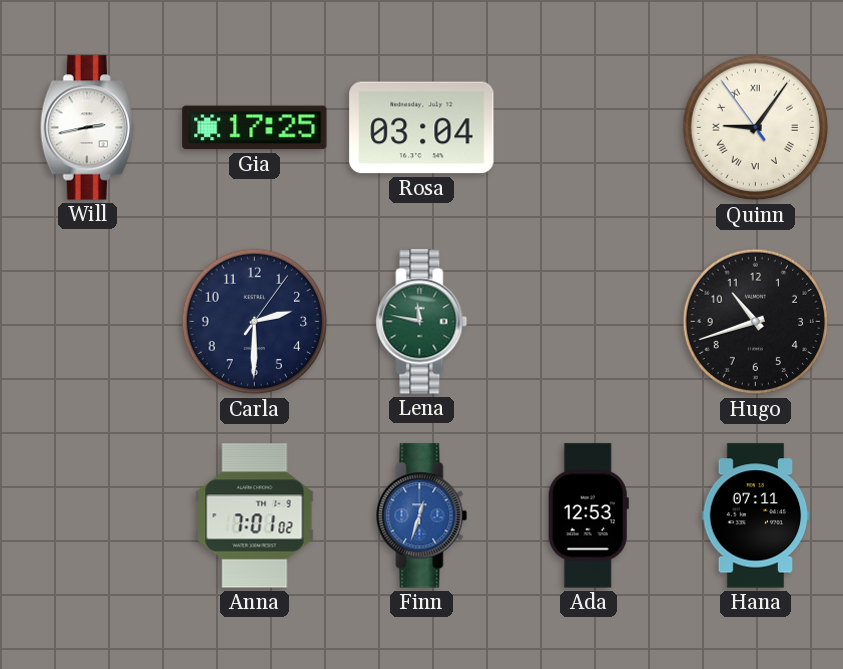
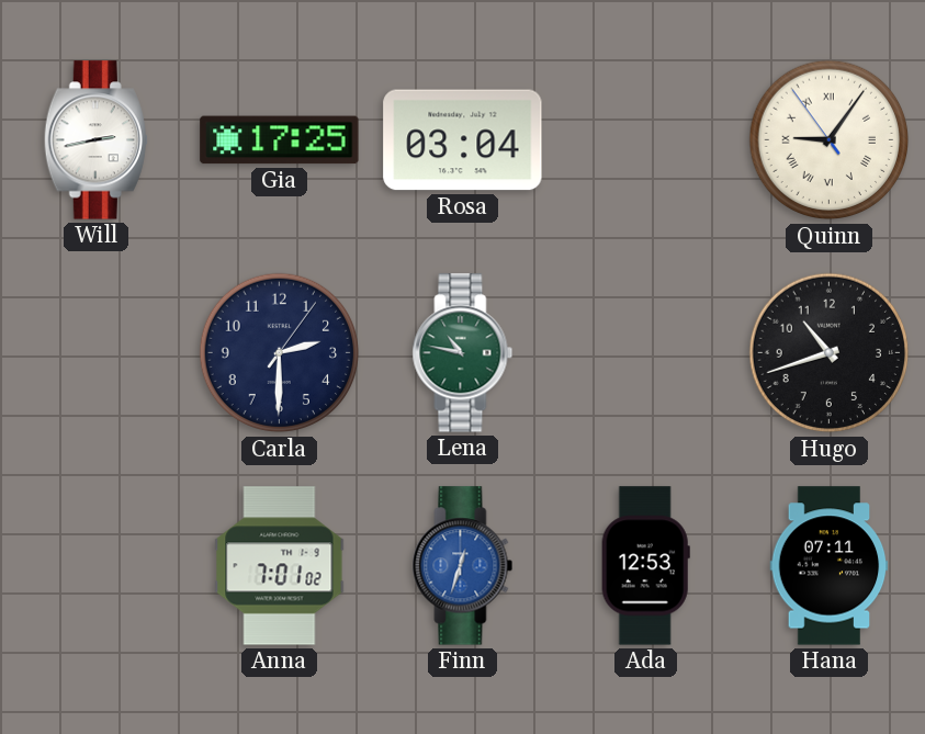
Lena: 11:47 -> 10:47
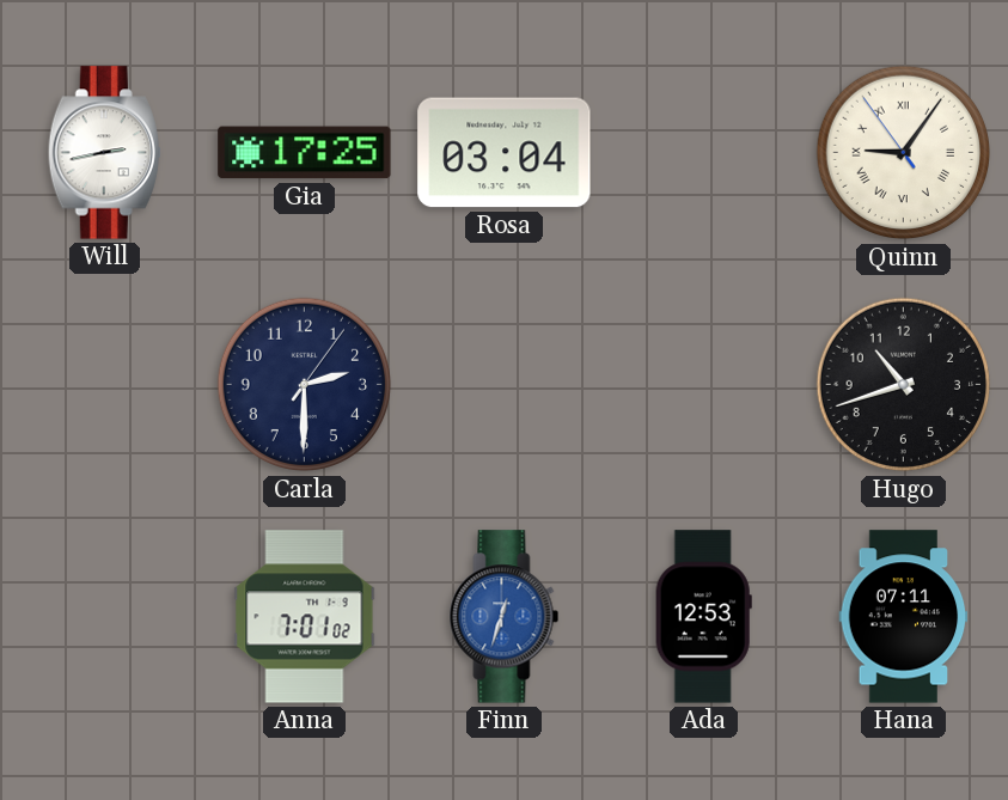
Lena: 10:47 -> none
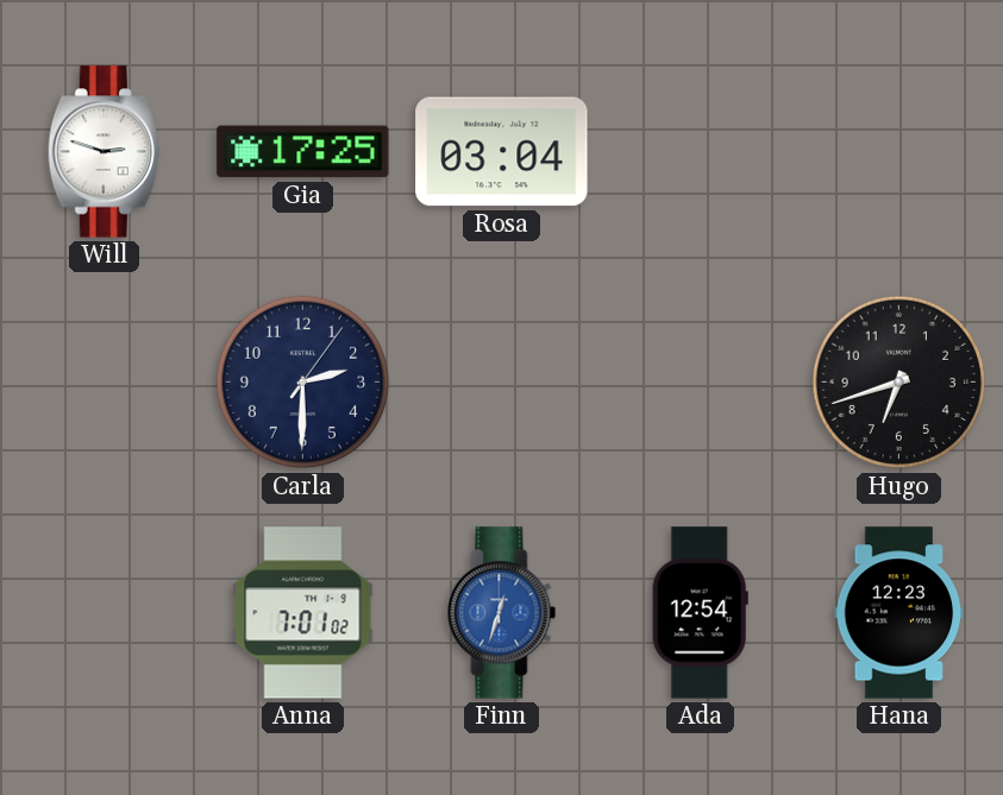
Will: 2:43 -> 2:48
Quinn: 9:05 -> none
Hugo: 10:42 -> 6:42
Ada: 12:53 -> 12:54
Hana: 07:11 -> 12:23
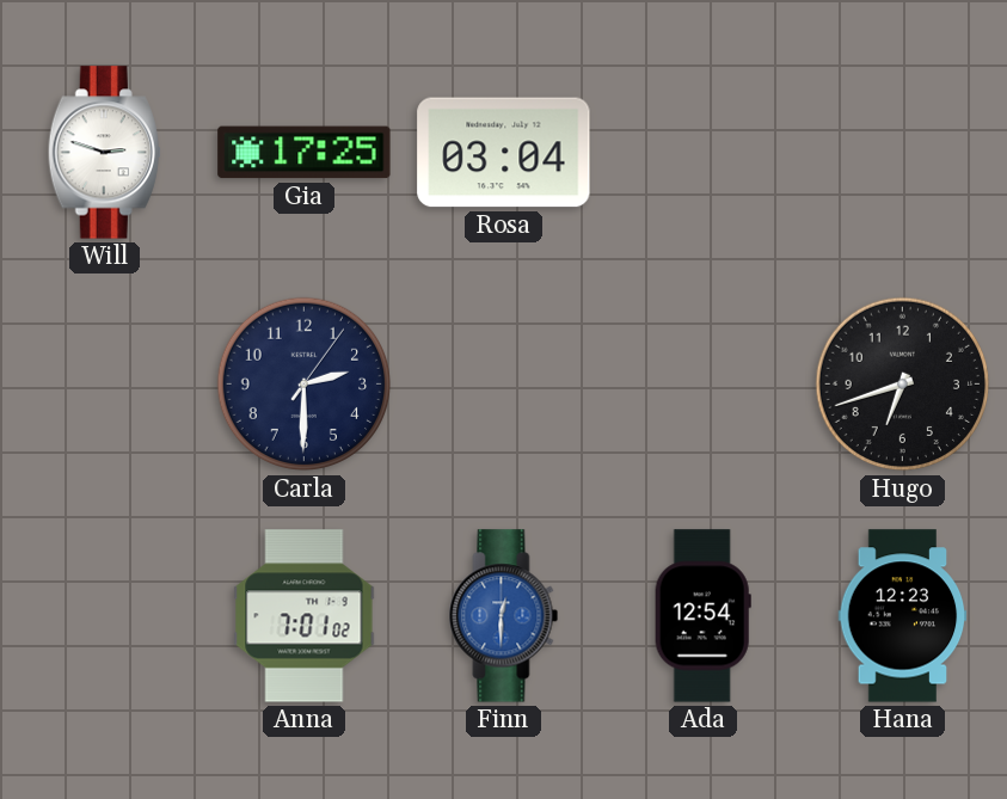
Finn: 12:33 -> 12:30
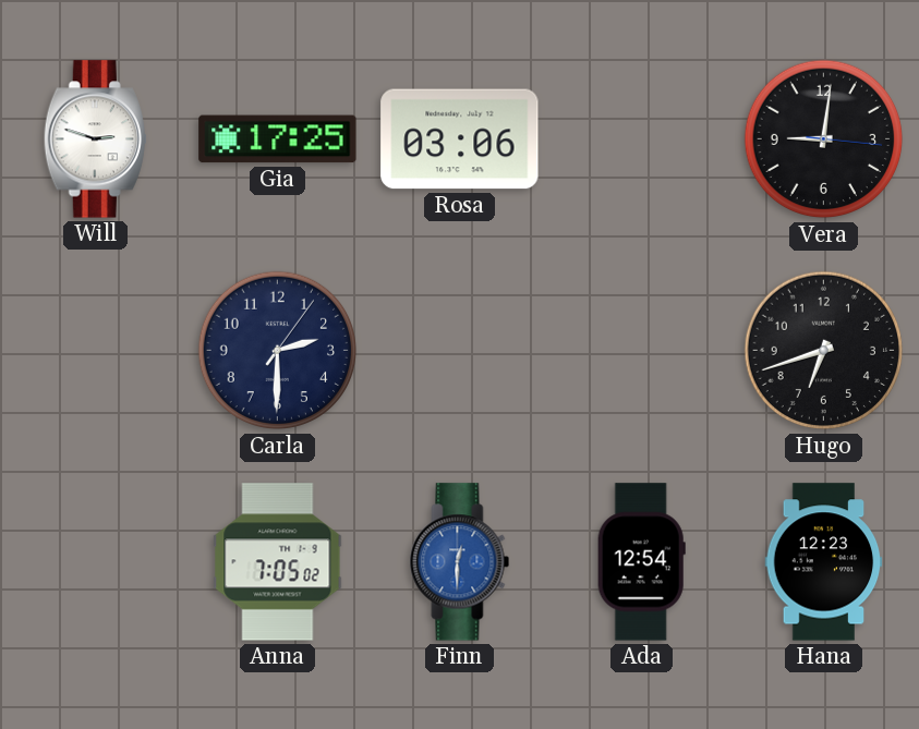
Rosa: 03:04 -> 03:06
Vera: none -> 9:01
Anna: 7:01 -> 7:05
